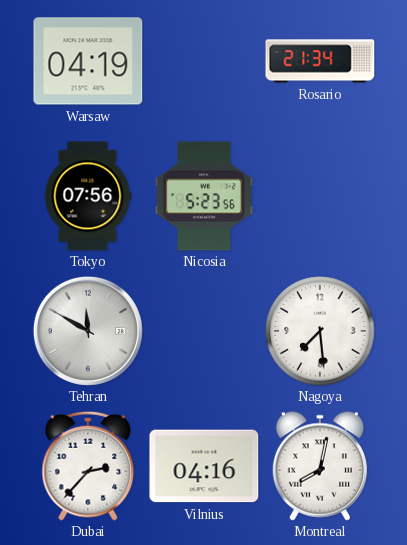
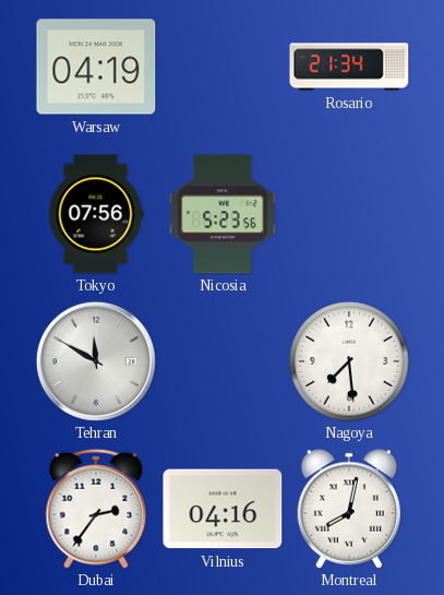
Dubai: 2:37 -> 2:36
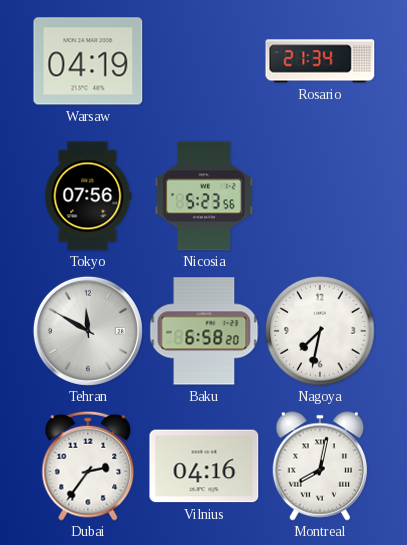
Baku: none -> 6:58
Nagoya: 7:29 -> 7:32
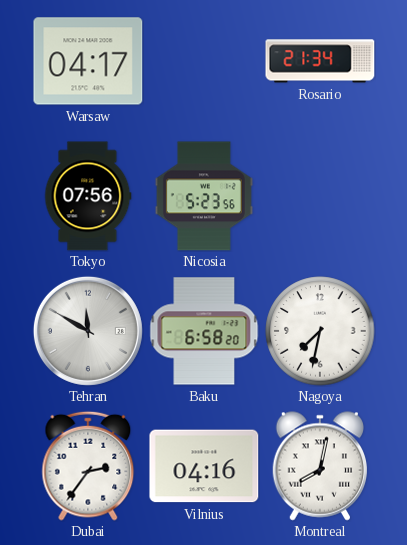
Warsaw: 04:19 -> 04:17
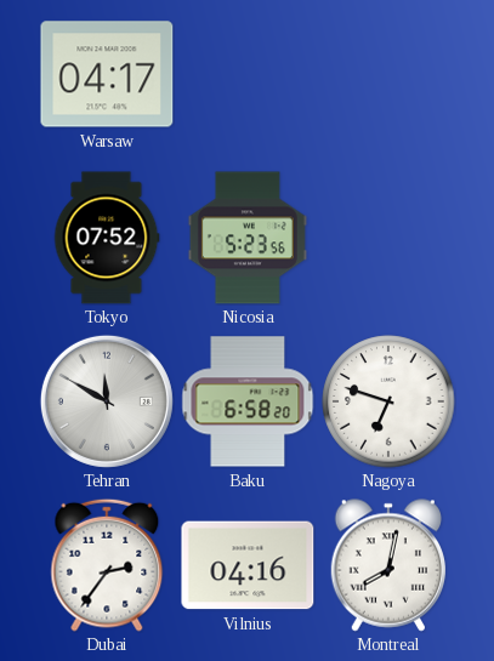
Rosario: 21:34 -> none
Tokyo: 07:56 -> 07:52
Nagoya: 7:32 -> 6:48
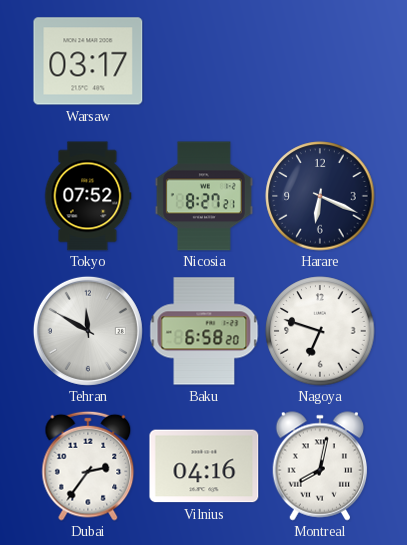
Warsaw: 04:17 -> 03:17
Nicosia: 5:23 -> 8:27
Harare: none -> 6:19
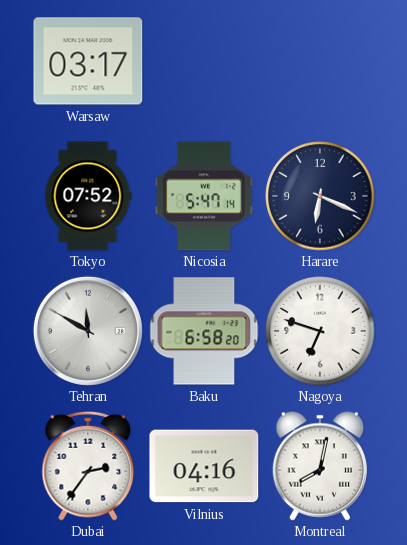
Nicosia: 8:27 -> 5:47
